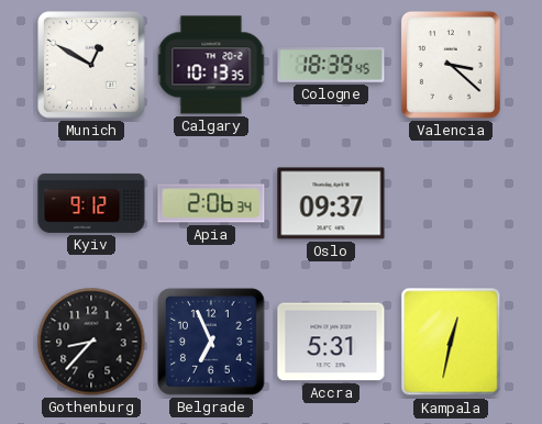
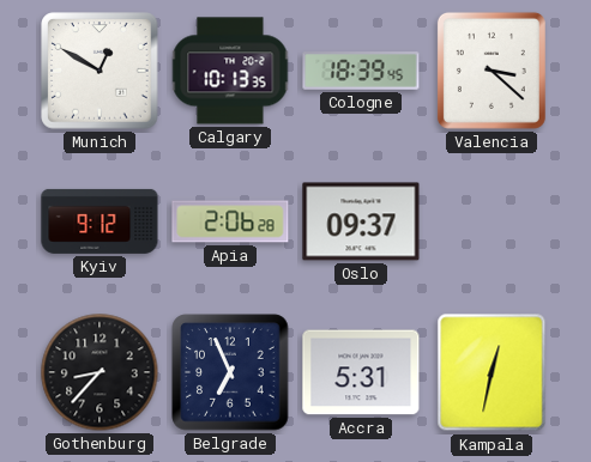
Apia: 2:06:34 -> 2:06:28
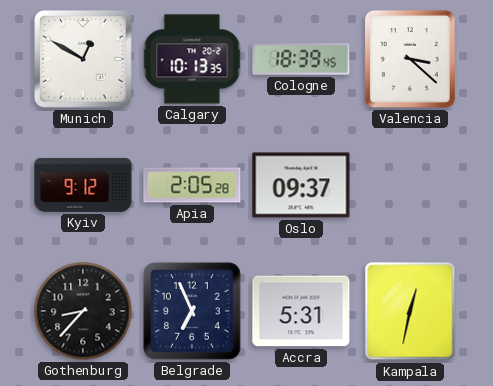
Apia: 2:06 -> 2:05
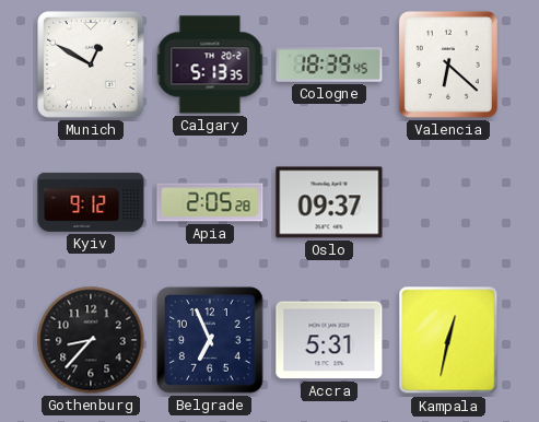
Calgary: 10:13 -> 5:13
Valencia: 3:22 -> 6:22
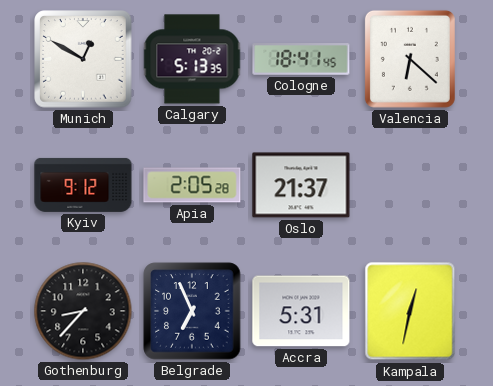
Cologne: 18:39 -> 18:41
Oslo: 09:37 -> 21:37
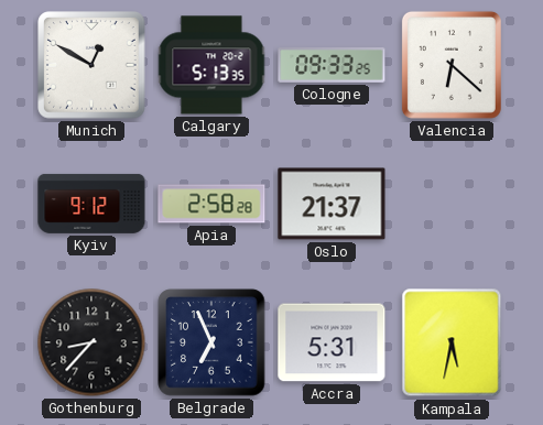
Cologne: 18:41 -> 09:33
Apia: 2:05 -> 2:58
Kampala: 12:32 -> 5:32
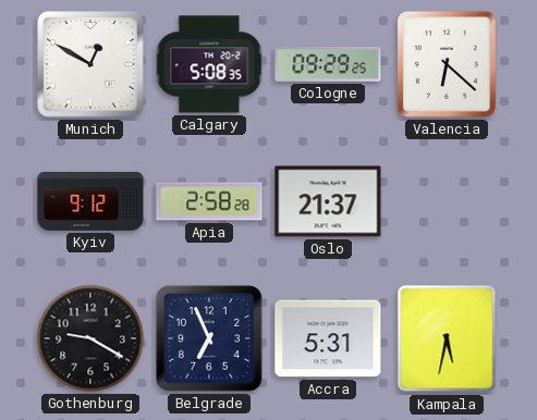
Calgary: 5:13 -> 5:08
Cologne: 09:33 -> 09:29
Gothenburg: 8:37 -> 9:20
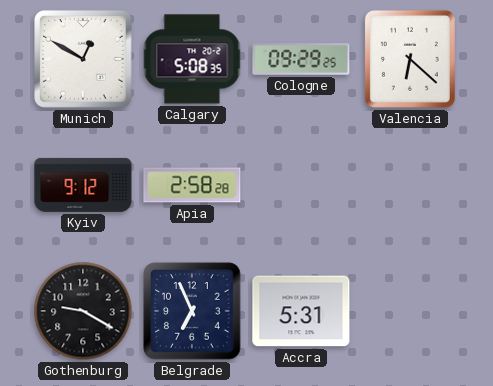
Oslo: 21:37 -> none
Kampala: 5:32 -> none
